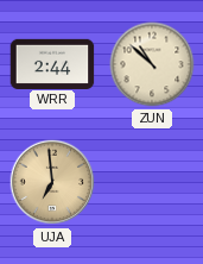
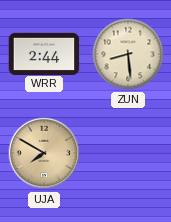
ZUN: 10:52 -> 8:29
UJA: 6:59 -> 7:50
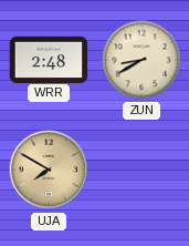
WRR: 2:44 -> 2:48
ZUN: 8:29 -> 8:40
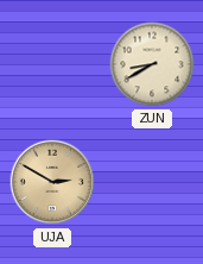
WRR: 2:48 -> none
UJA: 7:50 -> 2:50
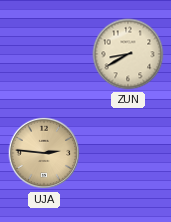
UJA: 2:50 -> 2:46
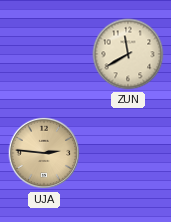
ZUN: 8:40 -> 11:40
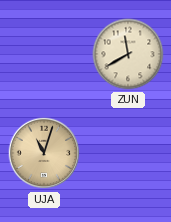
UJA: 2:46 -> 11:03
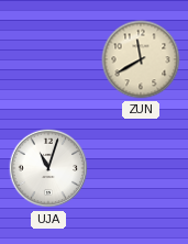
UJA dial: champagne -> white
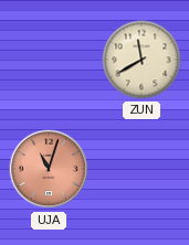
UJA dial: white -> salmon
